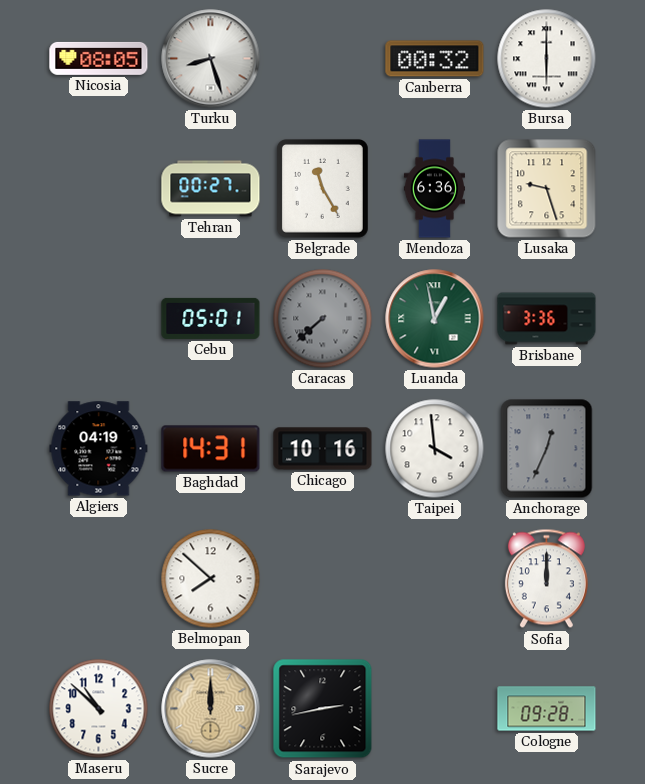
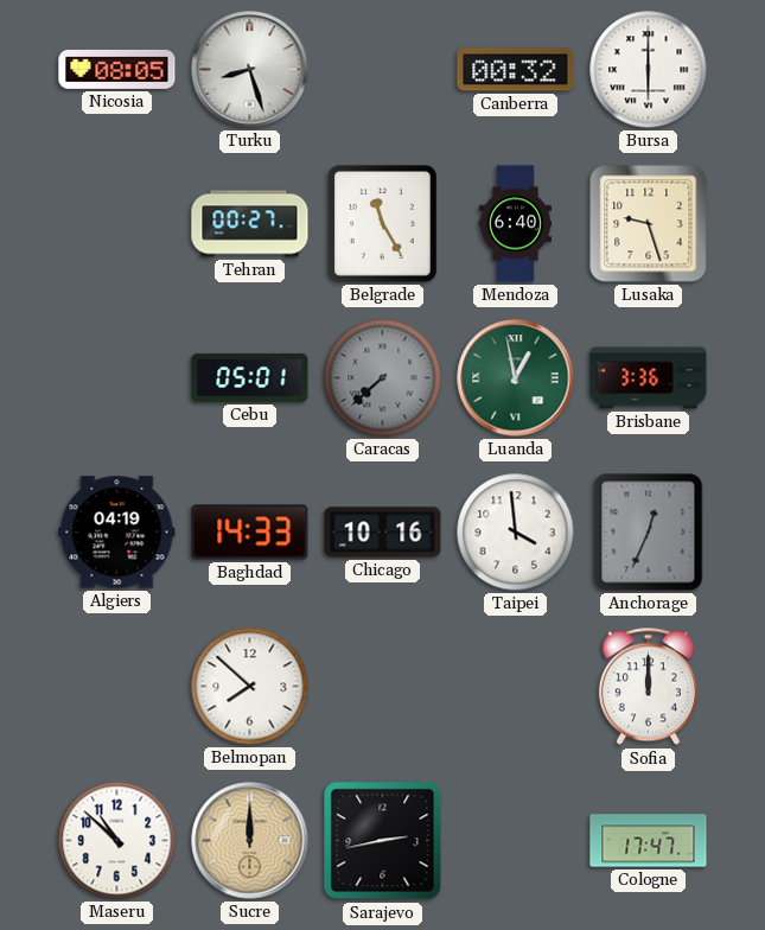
Mendoza: 6:36 -> 6:40
Baghdad: 14:31 -> 14:33
Cologne: 09:28 -> 17:47
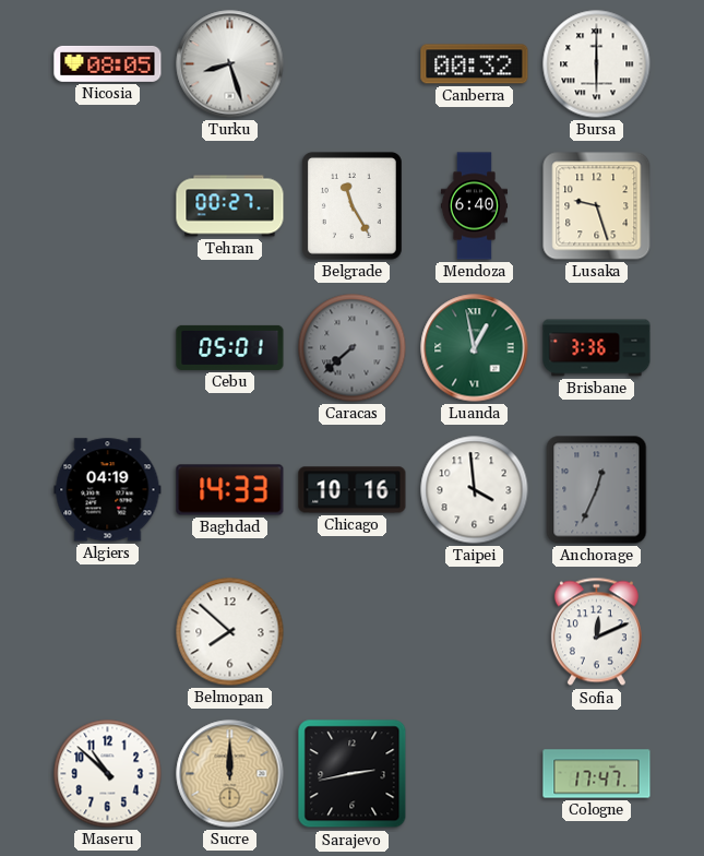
Sofia: 12:00 -> 12:11
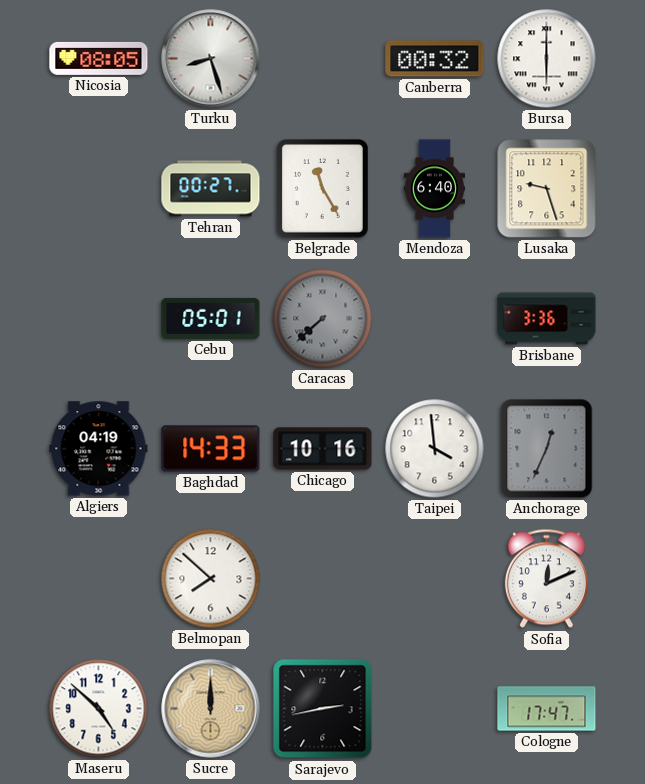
Luanda: 12:58 -> none
Maseru: 10:52 -> 4:52
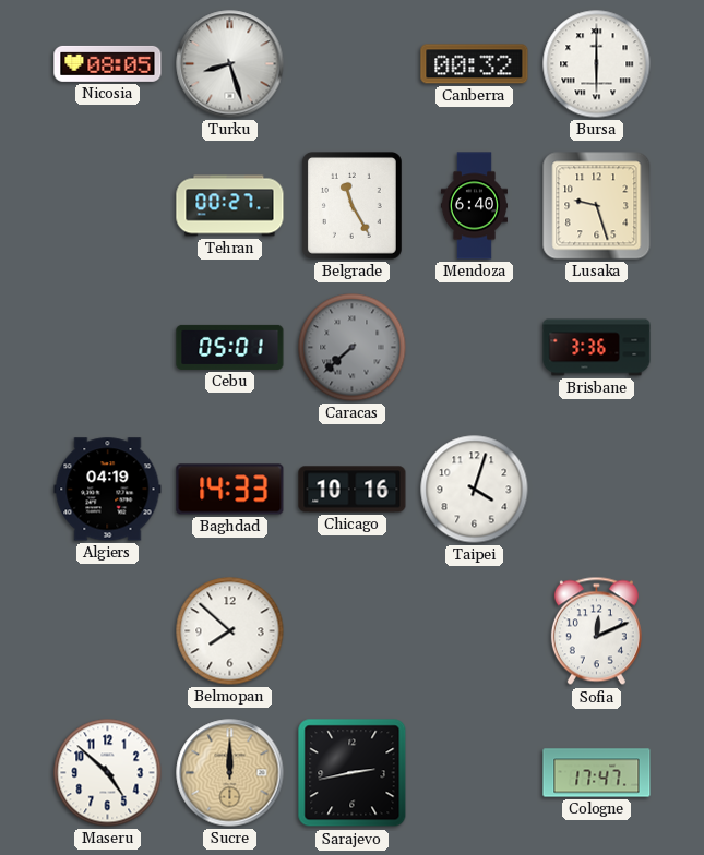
Taipei: 3:59 -> 4:03
Anchorage: 12:34 -> none
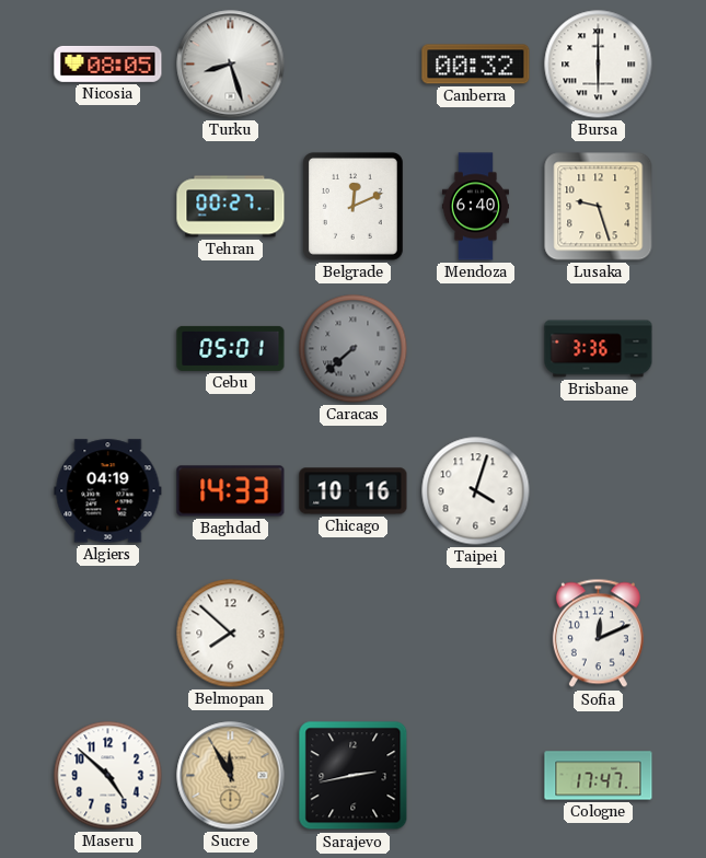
Belgrade: 11:25 -> 12:11
Sucre: 12:00 -> 11:55
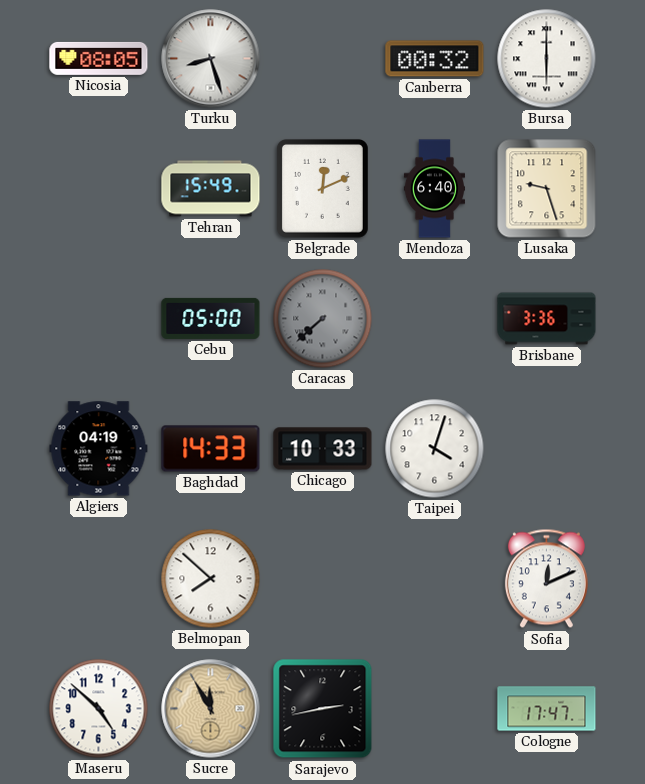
Tehran: 00:27 -> 15:49
Cebu: 05:01 -> 05:00
Chicago: 10:16 -> 10:33
